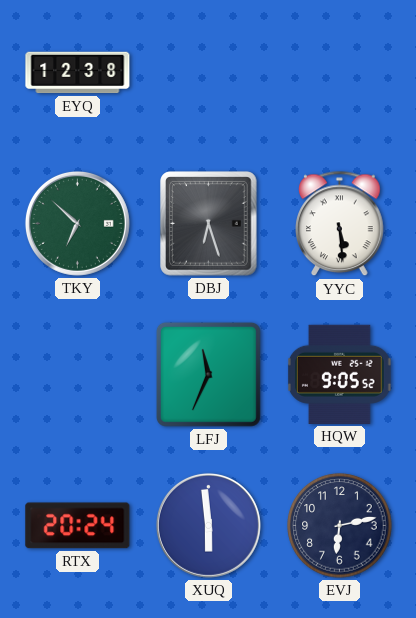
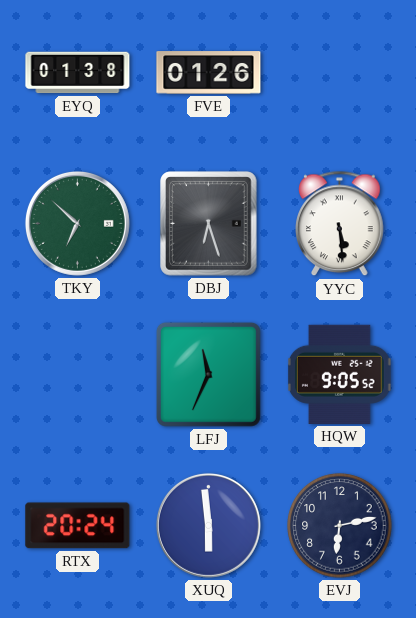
EYQ: 12:38 -> 01:38
FVE: none -> 01:26
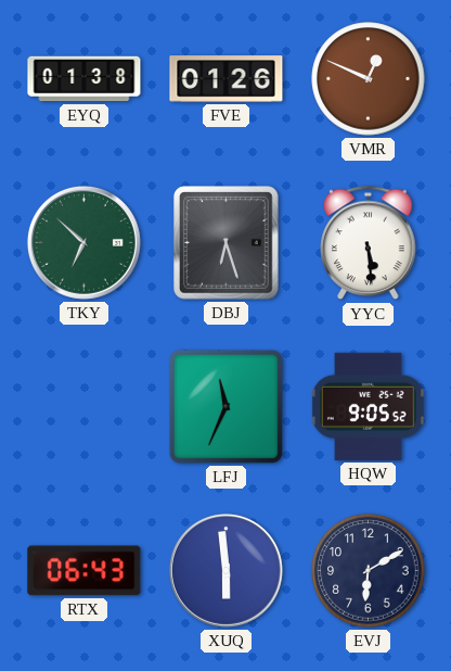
VMR: none -> 12:49
RTX: 20:24 -> 06:43
EVJ: 6:13 -> 6:10
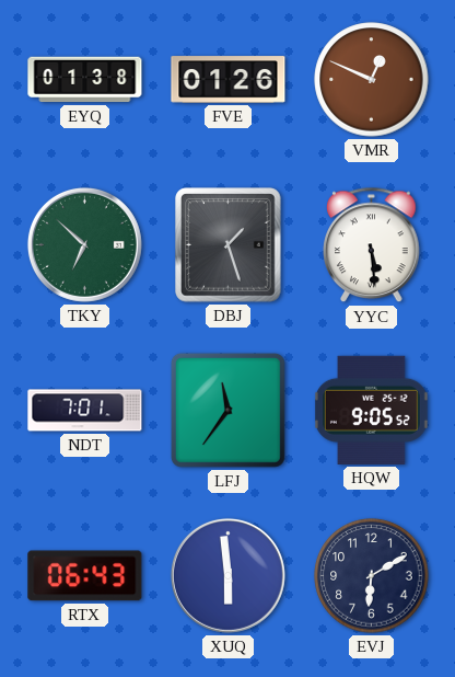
DBJ: 6:27 -> 1:27
NDT: none -> 7:01
LFJ: 11:34 -> 11:36
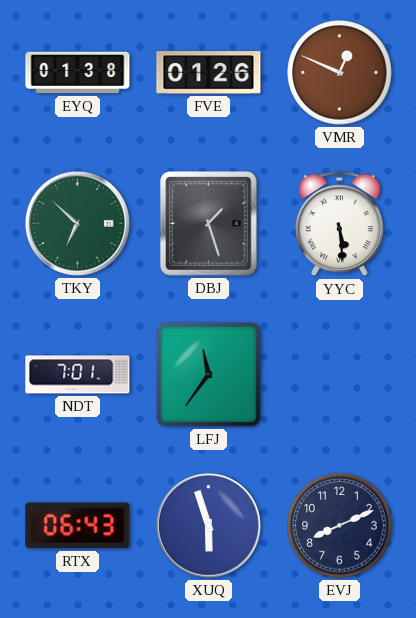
HQW: 9:05 -> none
XUQ: 5:59 -> 5:57
EVJ: 6:10 -> 8:11
